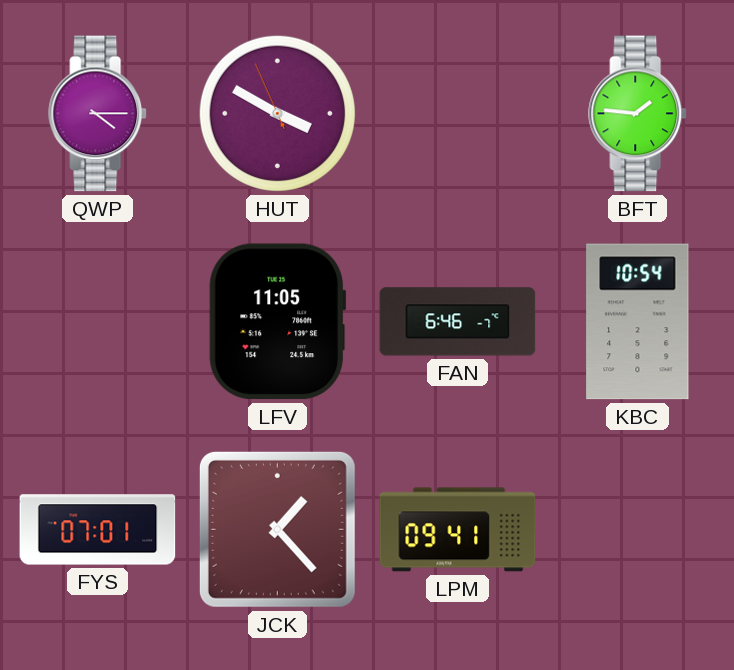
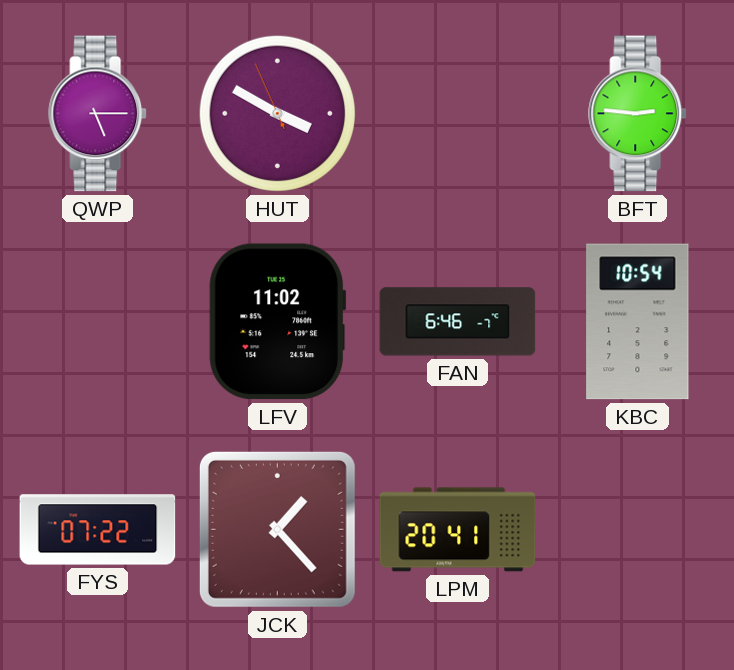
QWP: 4:15 -> 5:15
BFT: 1:46 -> 2:46
LFV: 11:05 -> 11:02
FYS: 07:01 -> 07:22
LPM: 09:41 -> 20:41
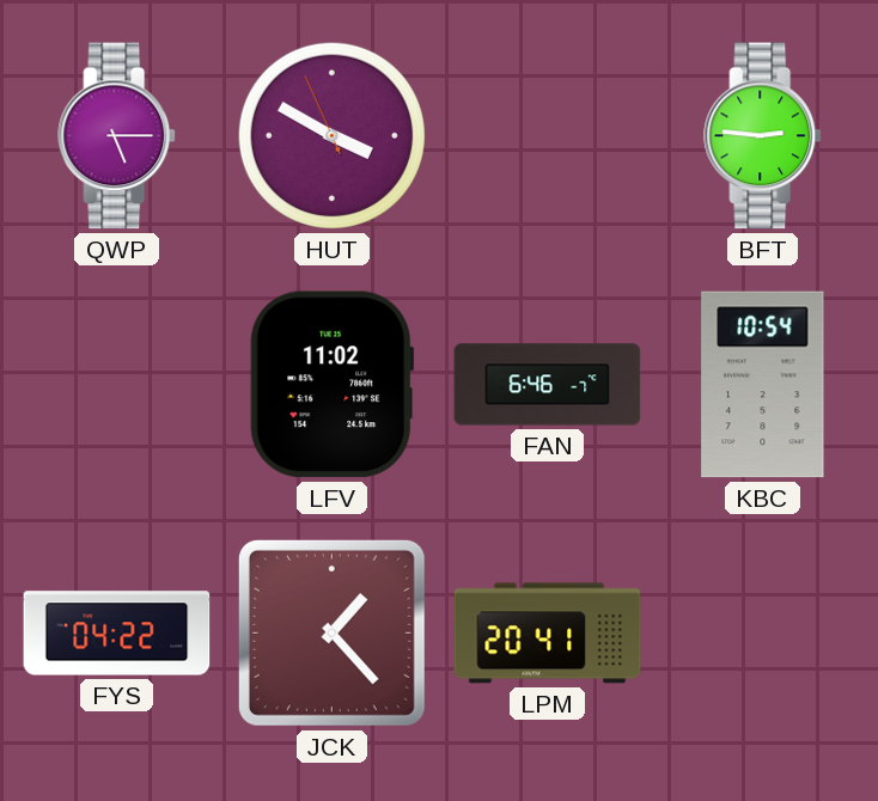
FYS: 07:22 -> 04:22
